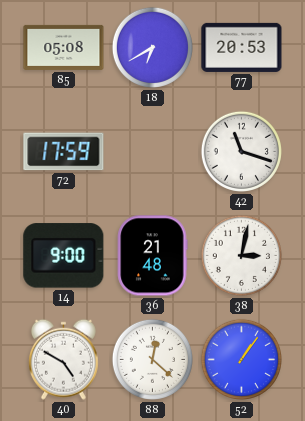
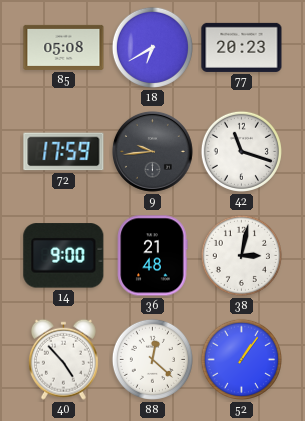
77: 20:53 -> 20:23
9: none -> 9:44
40: 4:50 -> 4:53
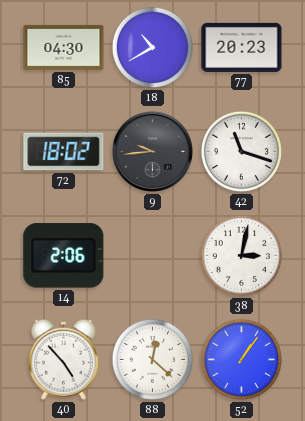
85: 05:08 -> 04:30
18: 6:40 -> 10:40
72: 17:59 -> 18:02
14: 9:00 -> 2:06
36: 21:48 -> none
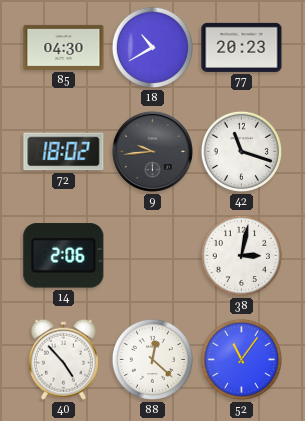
52: 1:06 -> 11:06
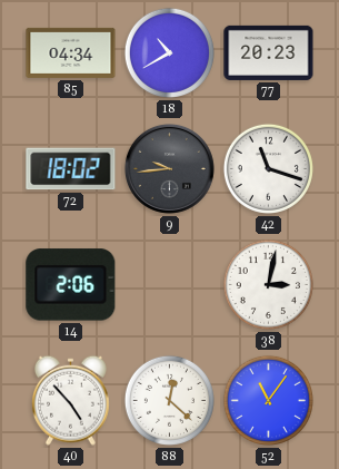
85: 04:30 -> 04:34
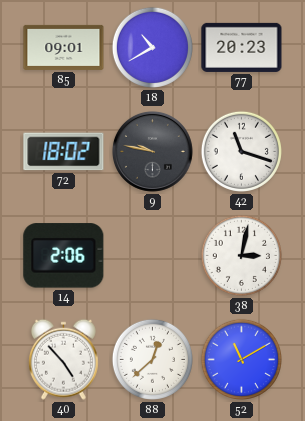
85: 04:34 -> 09:01
9: 9:44 -> 9:47
88: 12:22 -> 12:38
52: 11:06 -> 11:10
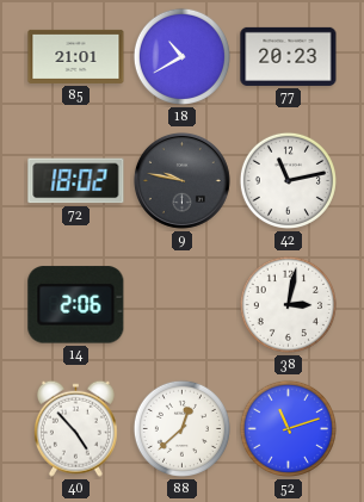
85: 09:01 -> 21:01
42: 11:18 -> 11:13
52: 11:10 -> 11:12
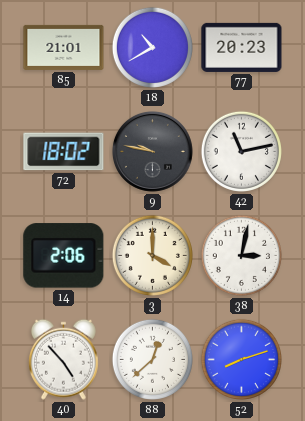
3: none -> 4:00
52: 11:12 -> 8:12
